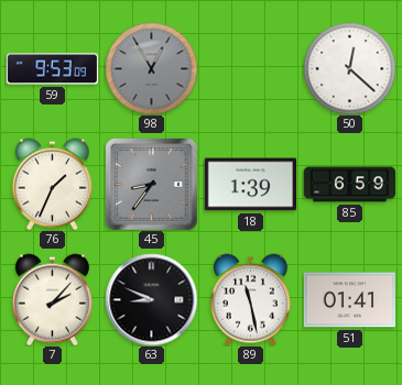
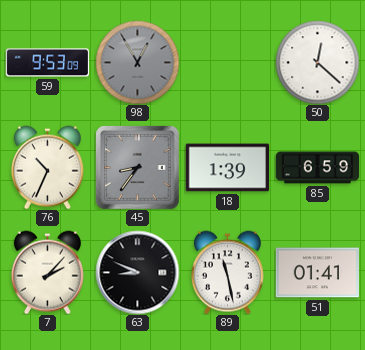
76: 1:34 -> 10:34
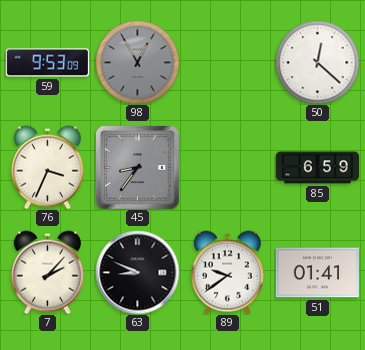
76: 10:34 -> 3:34
18: 1:39 -> none
89: 11:28 -> 9:39
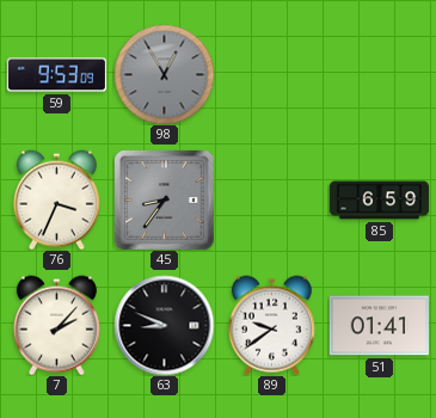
50: 12:22 -> none
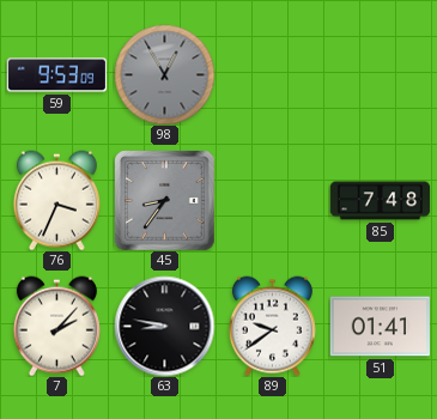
85: 6:59 -> 7:48
63: 8:49 -> 8:47
